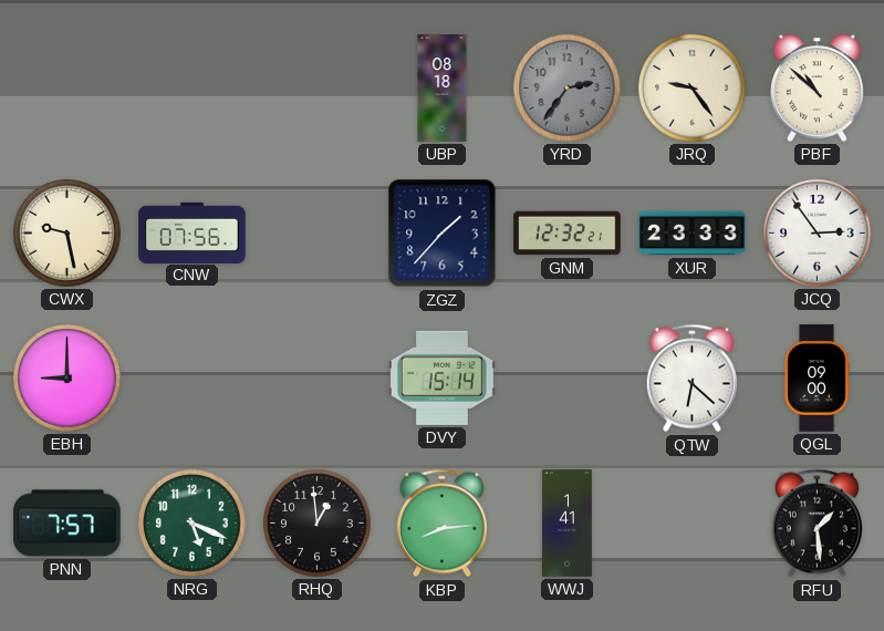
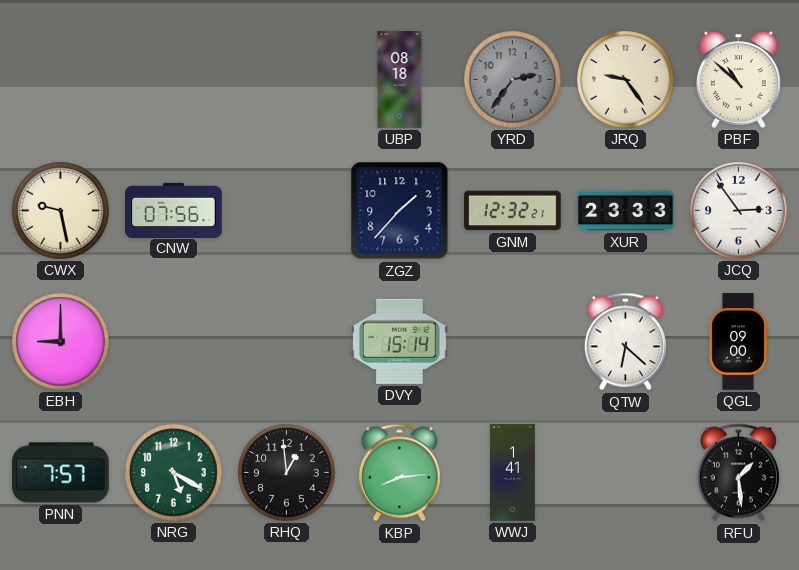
NRG: 5:19 -> 5:20
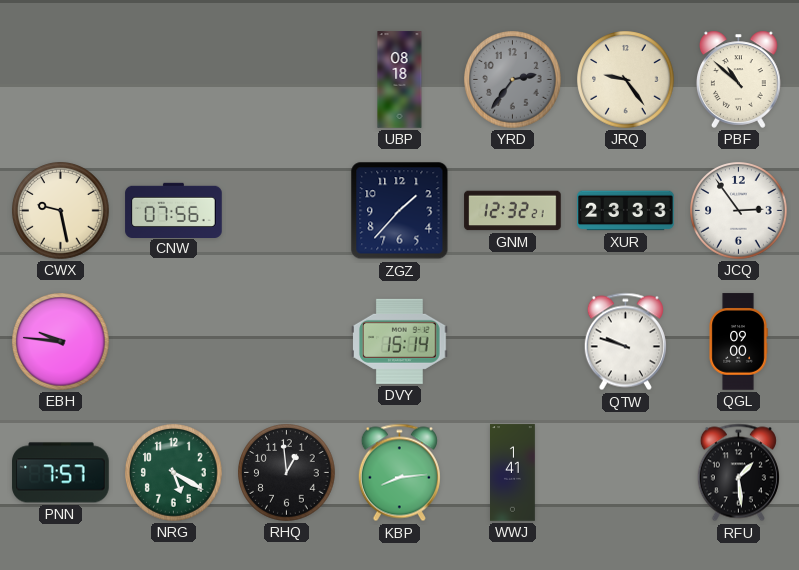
EBH: 9:00 -> 9:46
QTW: 6:22 -> 9:48
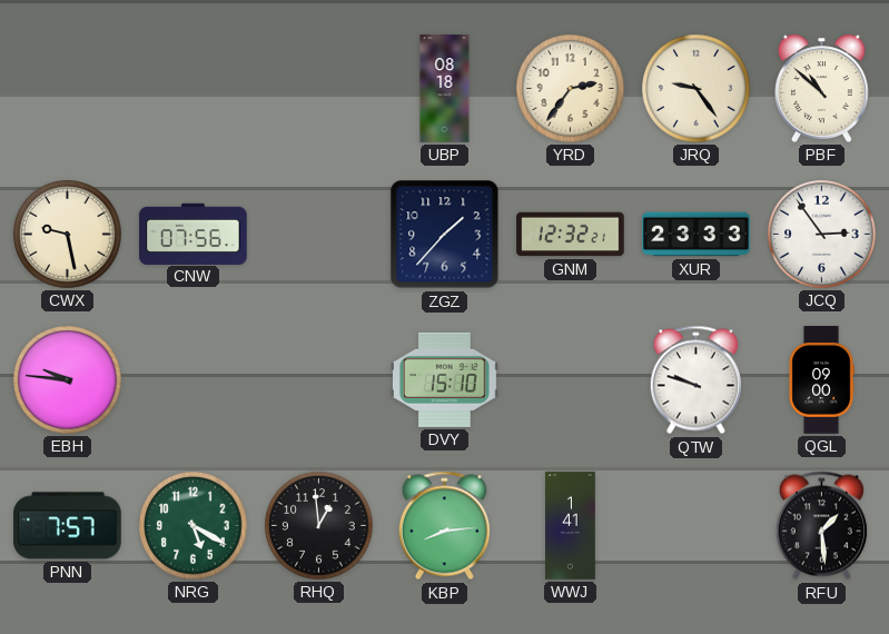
YRD dial: grey -> cream
DVY: 15:14 -> 15:10
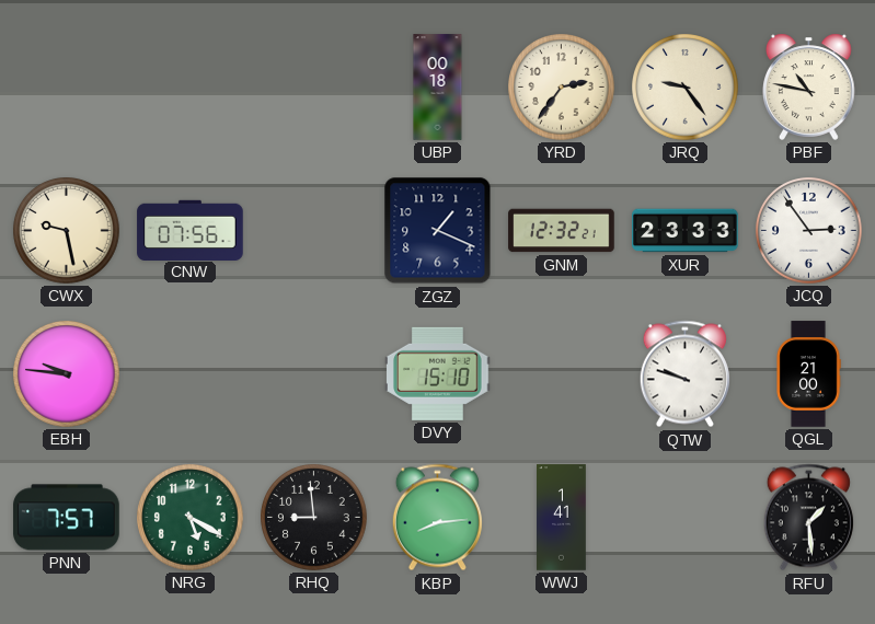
UBP: 08:18 -> 00:18
PBF: 10:52 -> 10:47
ZGZ: 1:37 -> 1:19
QGL: 09:00 -> 21:00
RHQ: 12:59 -> 8:59
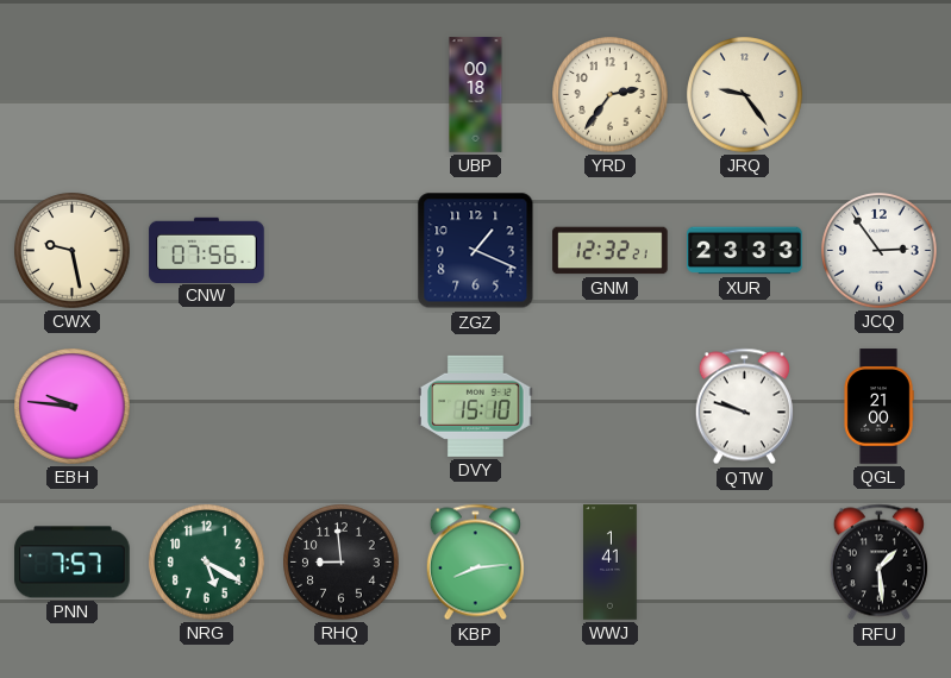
PBF: 10:47 -> none
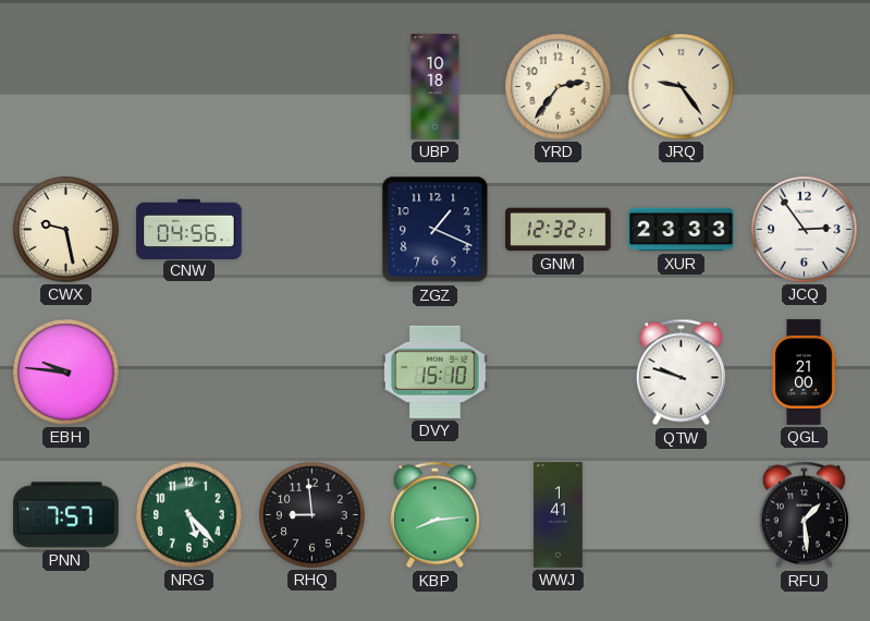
UBP: 00:18 -> 10:18
CNW: 07:56 -> 04:56
NRG: 5:20 -> 5:23
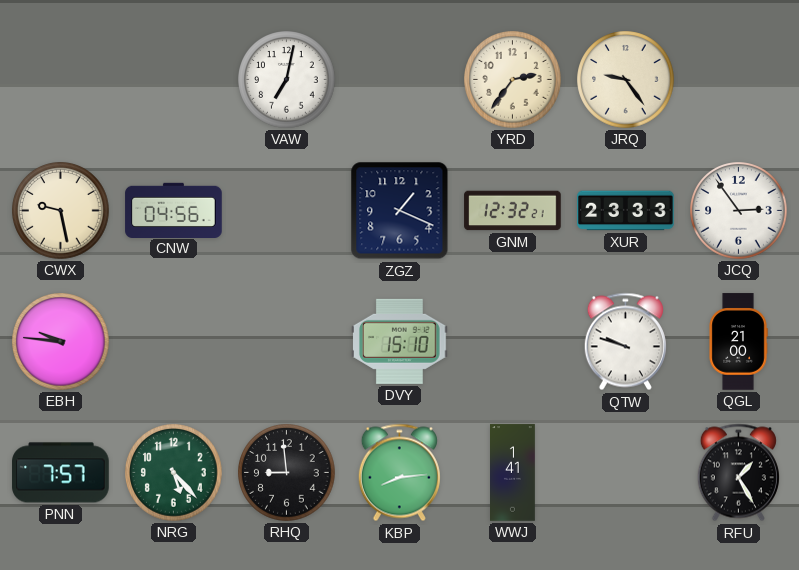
VAW: none -> 7:02
UBP: 10:18 -> none
RFU: 1:29 -> 1:25
